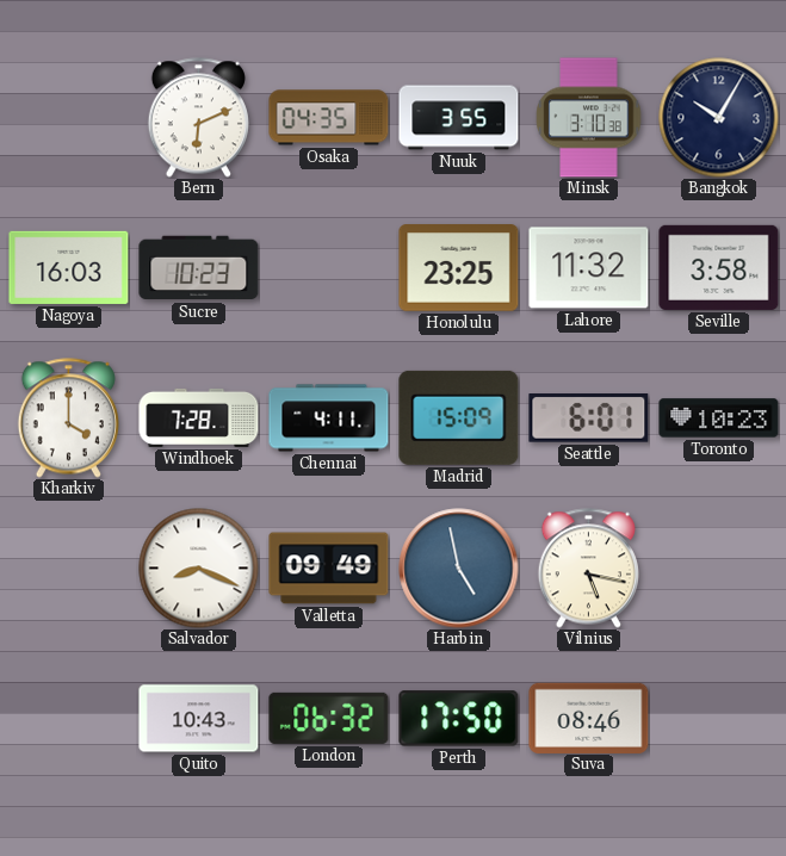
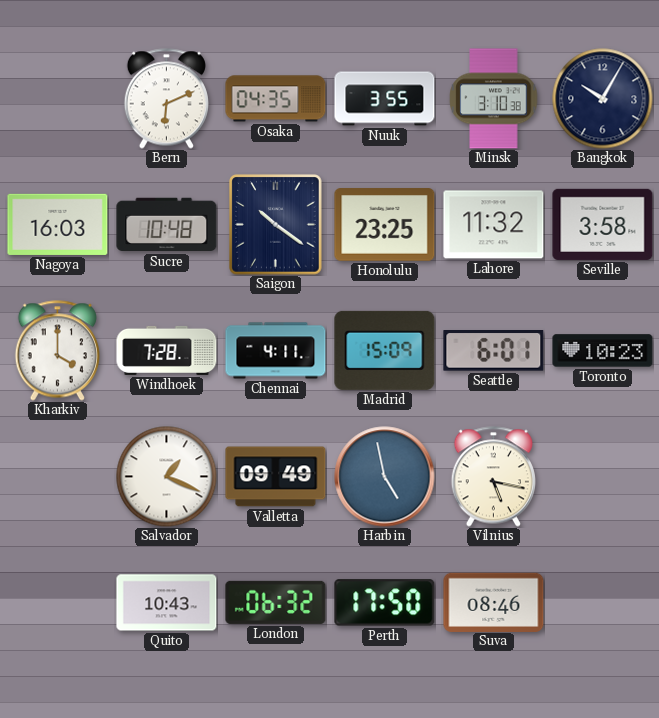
Sucre: 10:23 -> 10:48
Saigon: none -> 10:21
Salvador: 8:19 -> 1:19
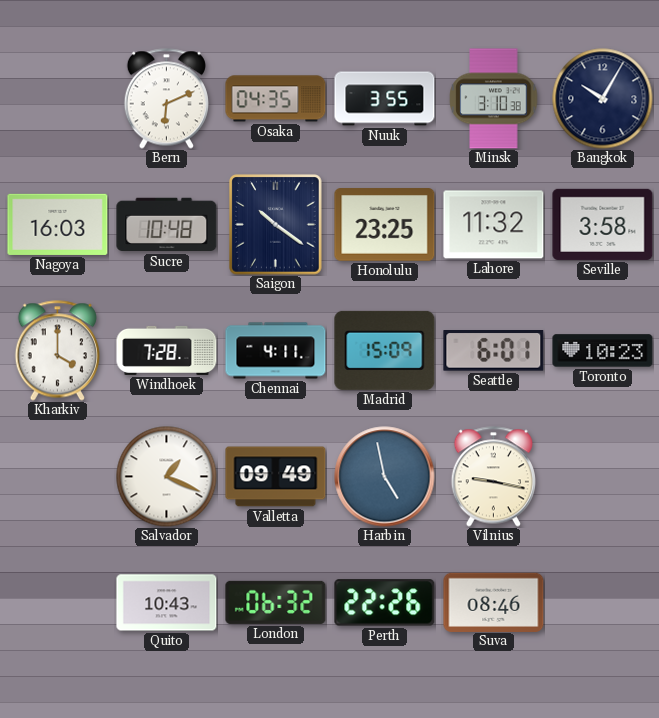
Vilnius: 5:17 -> 9:17
Perth: 17:50 -> 22:26
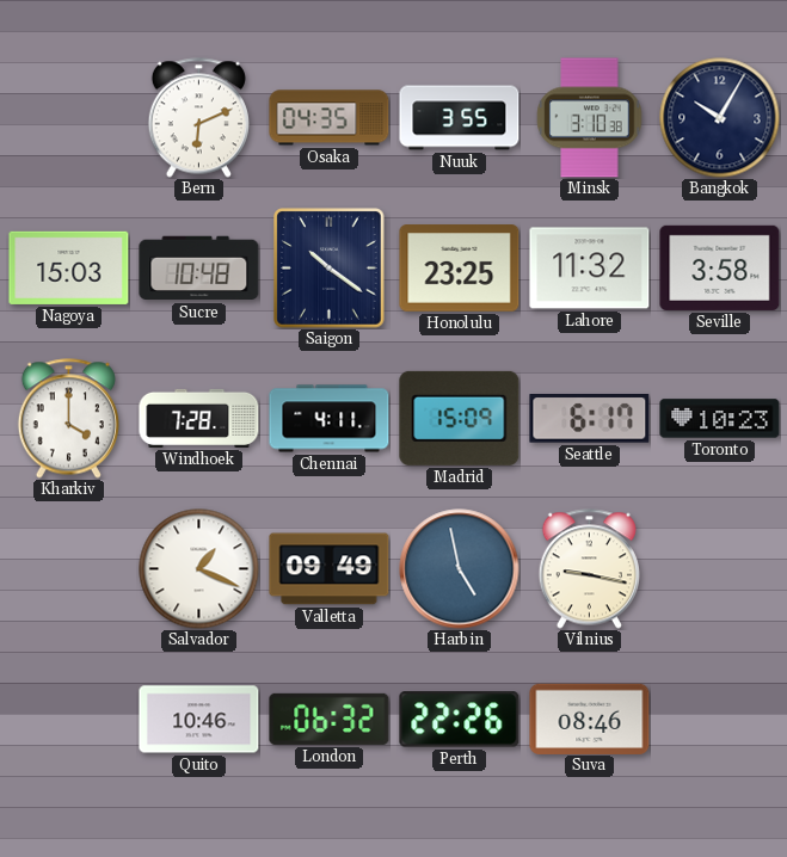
Nagoya: 16:03 -> 15:03
Seattle: 6:01 -> 6:17
Quito: 10:43 -> 10:46
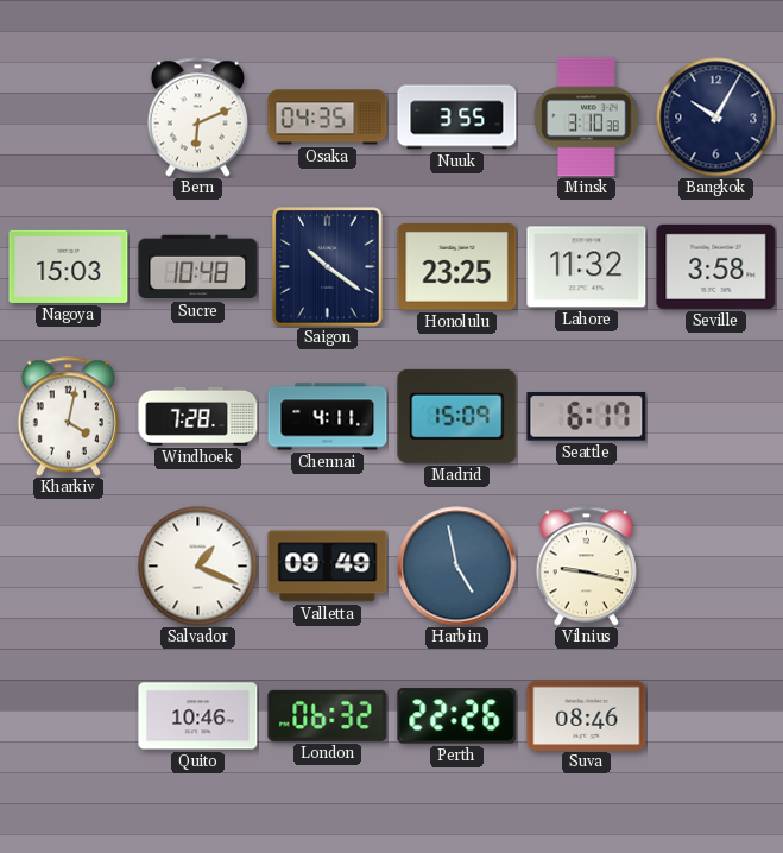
Kharkiv: 4:00 -> 4:02
Toronto: 10:23 -> none
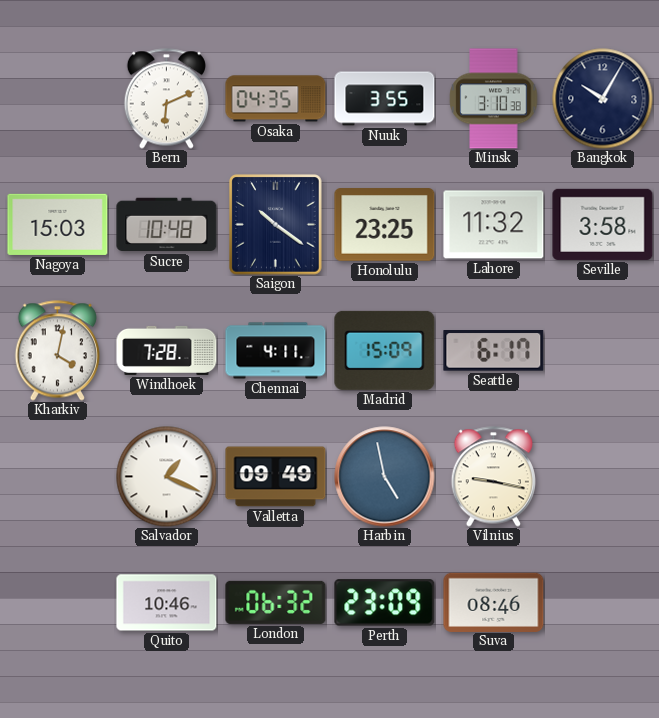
Perth: 22:26 -> 23:09
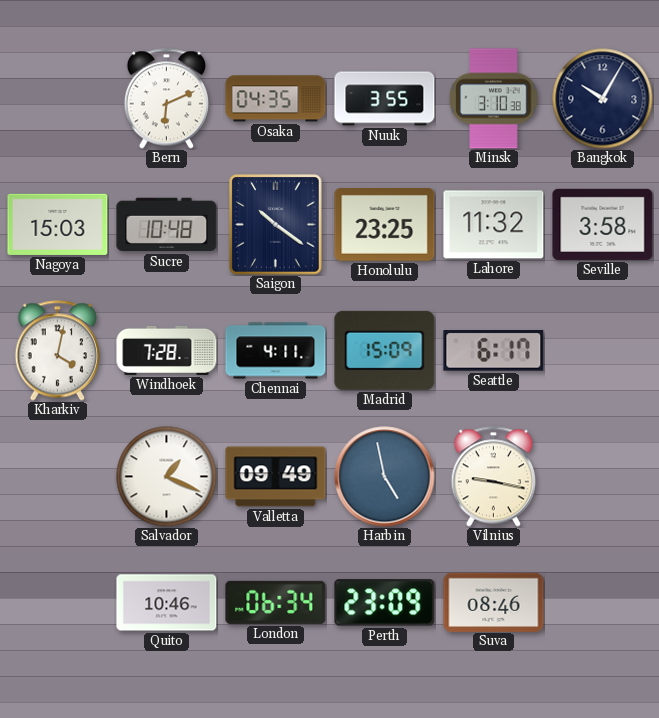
London: 06:32 -> 06:34
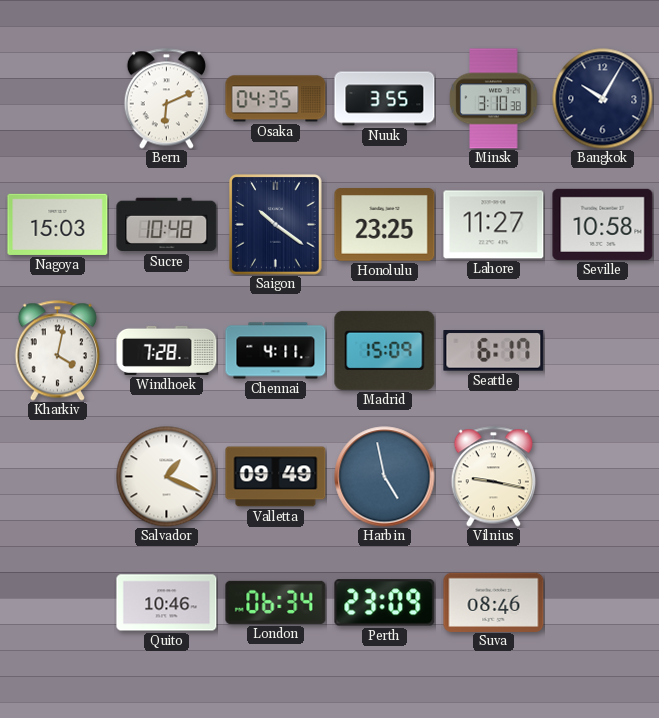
Lahore: 11:32 -> 11:27
Seville: 3:58 -> 10:58
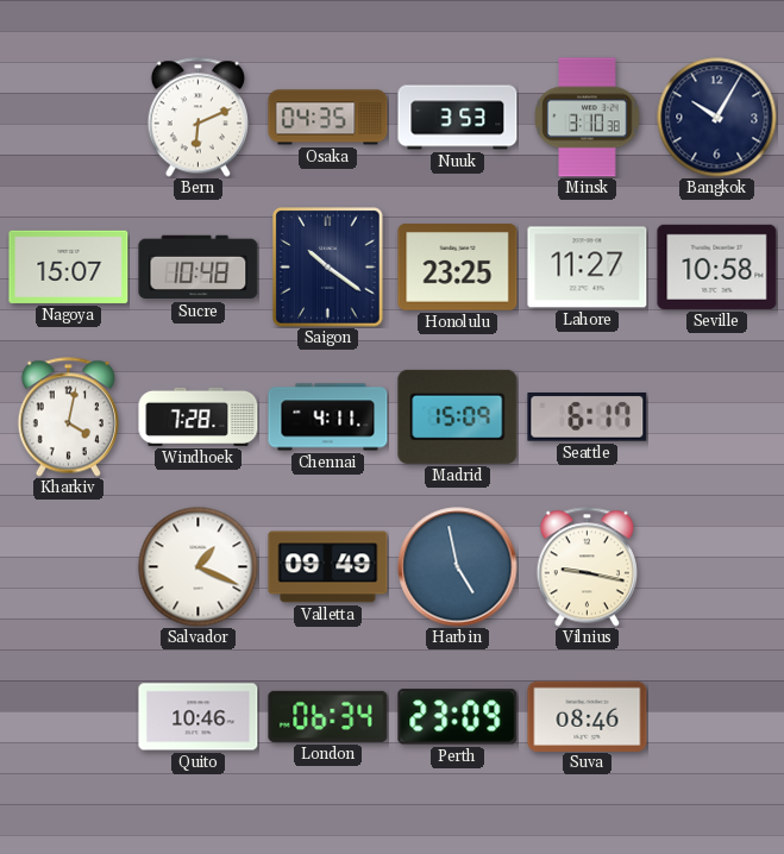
Nuuk: 3:55 -> 3:53
Nagoya: 15:03 -> 15:07
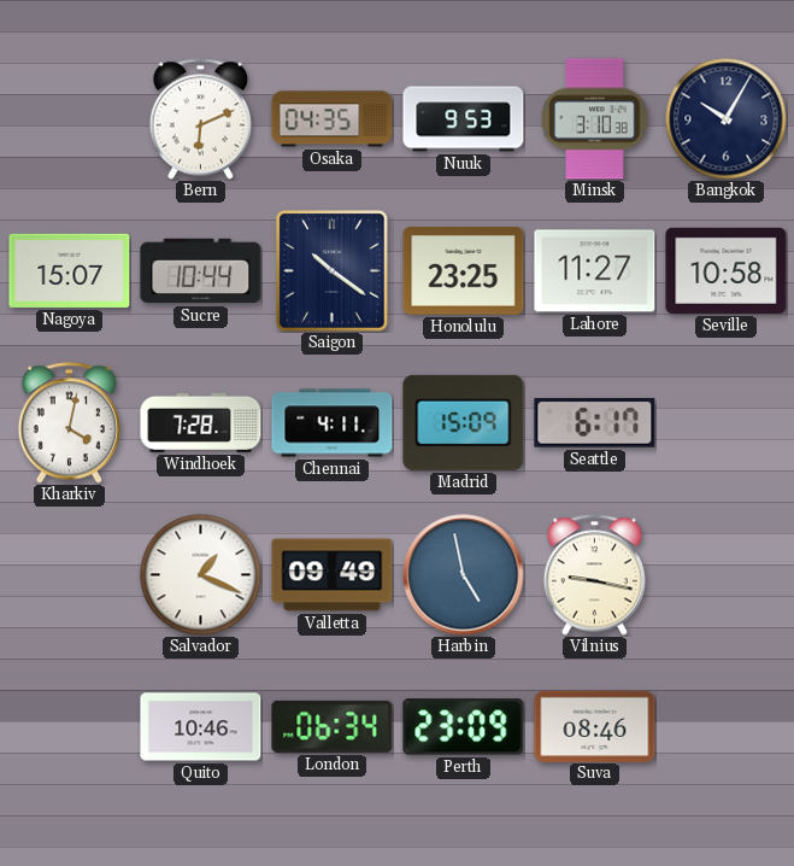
Nuuk: 3:53 -> 9:53
Sucre: 10:48 -> 10:44
